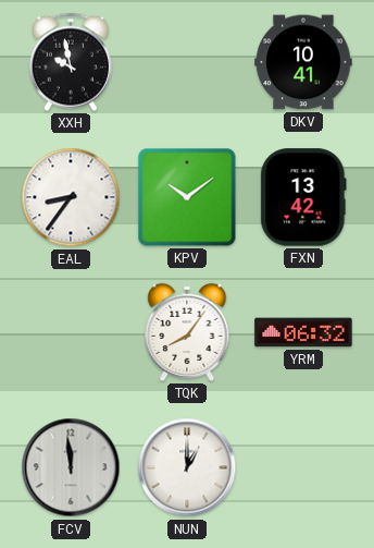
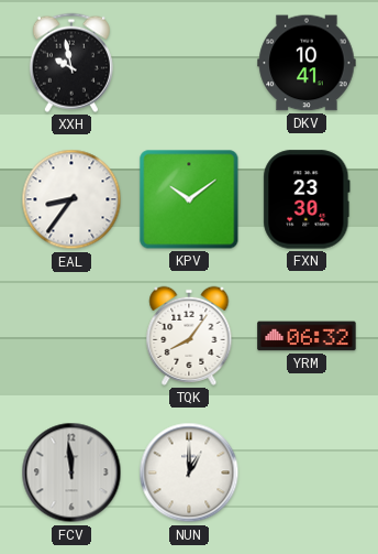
FXN: 13:42 -> 23:30
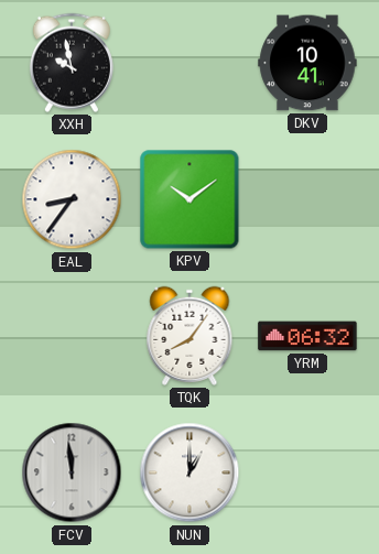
FXN: 23:30 -> none
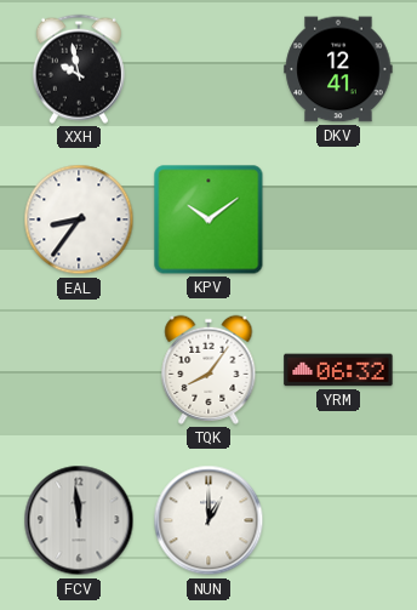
DKV: 10:41 -> 12:41
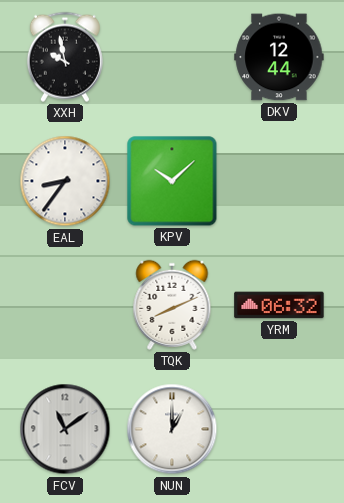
DKV: 12:41 -> 12:44
KPV: 10:09 -> 10:08
TQK: 8:06 -> 8:11
FCV: 11:59 -> 11:09
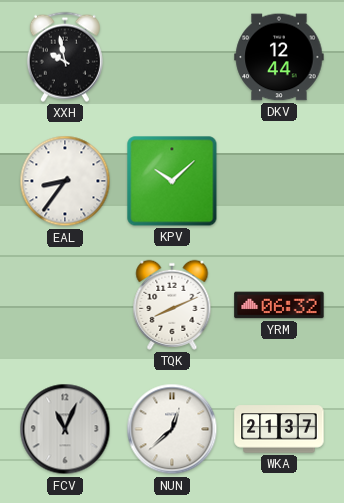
FCV: 11:09 -> 11:04
NUN: 1:00 -> 12:38
WKA: none -> 21:37
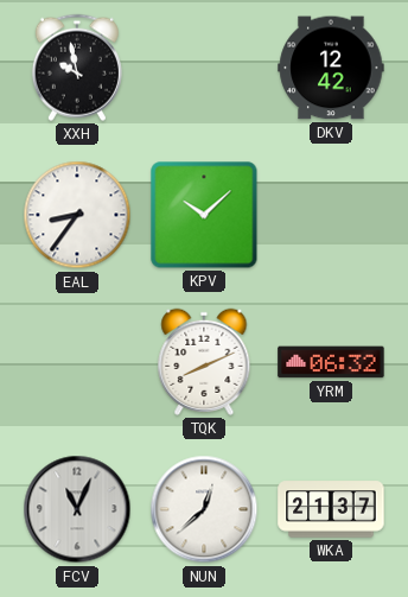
DKV: 12:44 -> 12:42
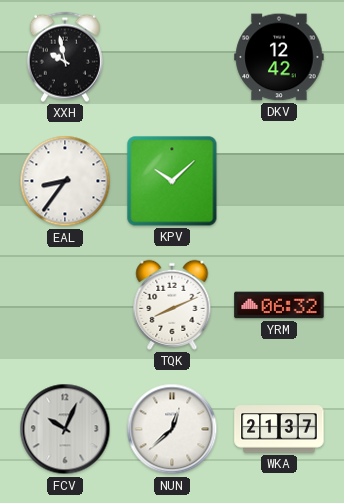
FCV: 11:04 -> 10:04
